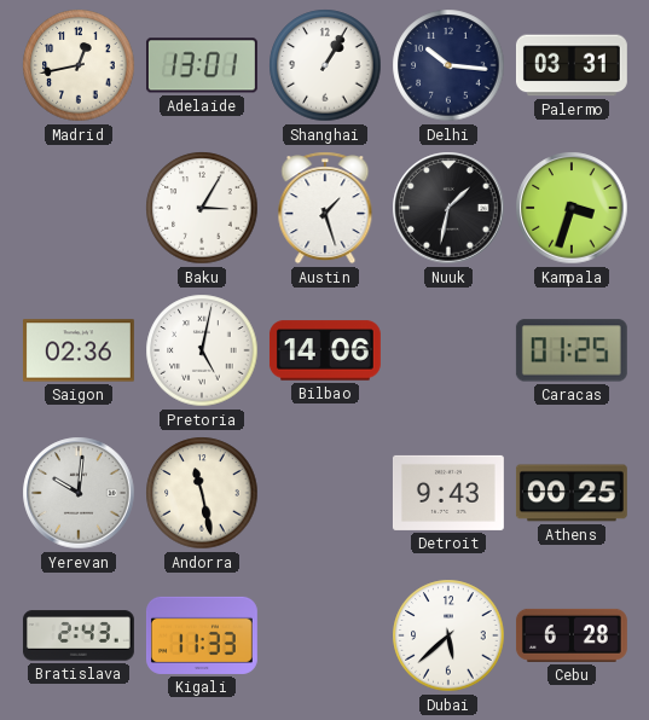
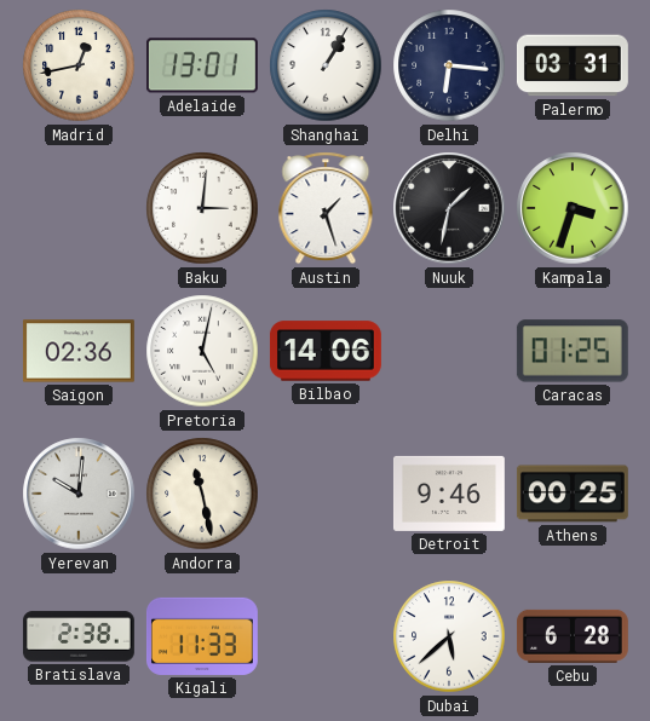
Delhi: 10:16 -> 6:16
Baku: 3:05 -> 3:01
Detroit: 9:43 -> 9:46
Bratislava: 2:43 -> 2:38
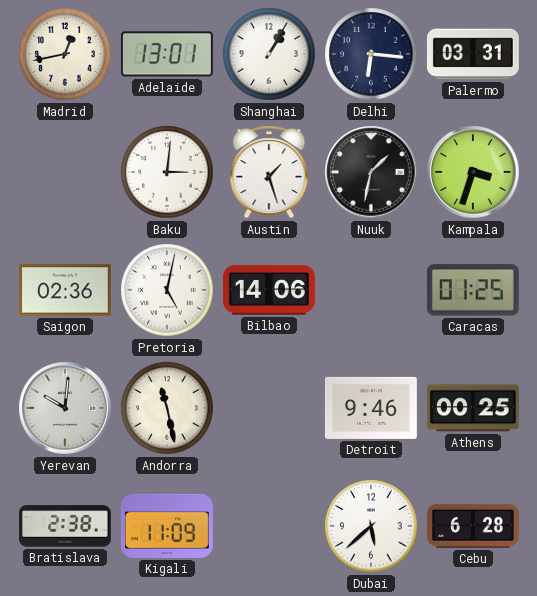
Kigali: 11:33 -> 11:09
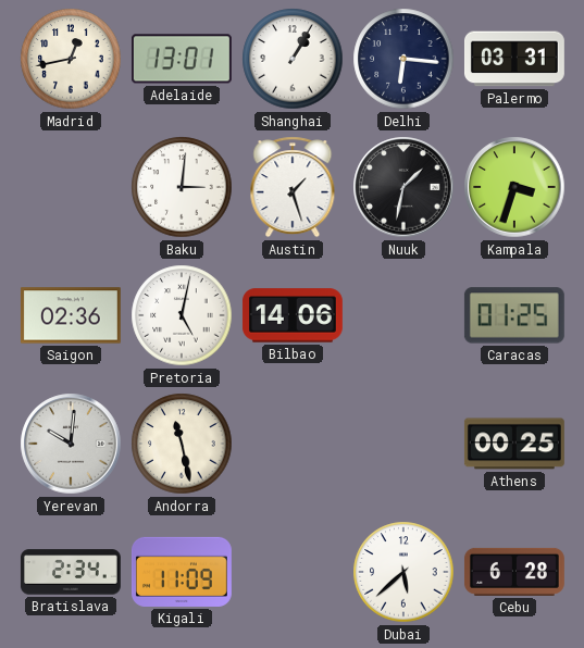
Detroit: 9:46 -> none
Bratislava: 2:38 -> 2:34
